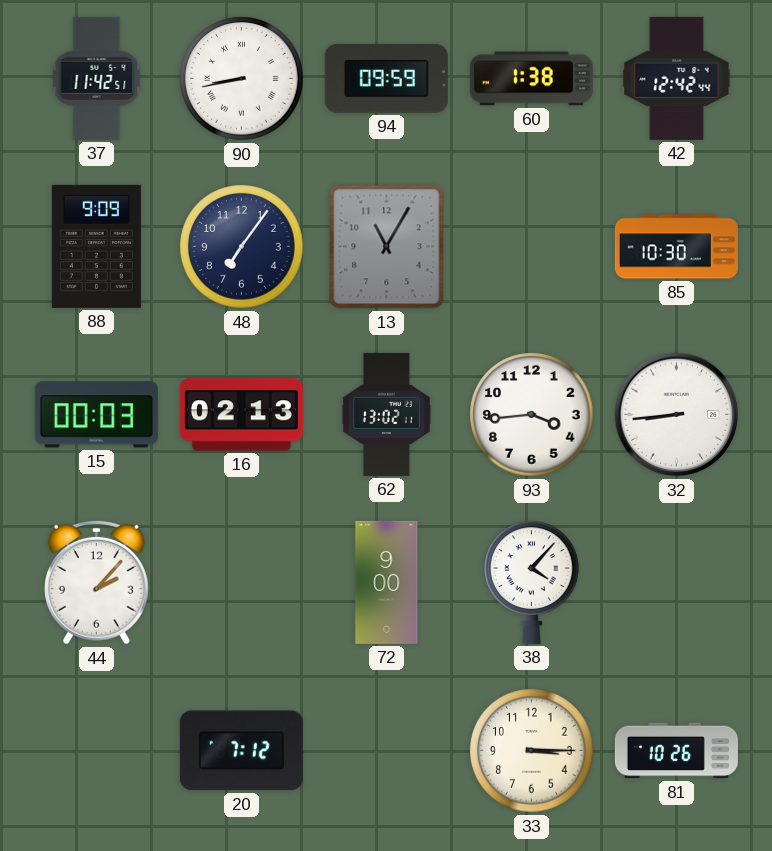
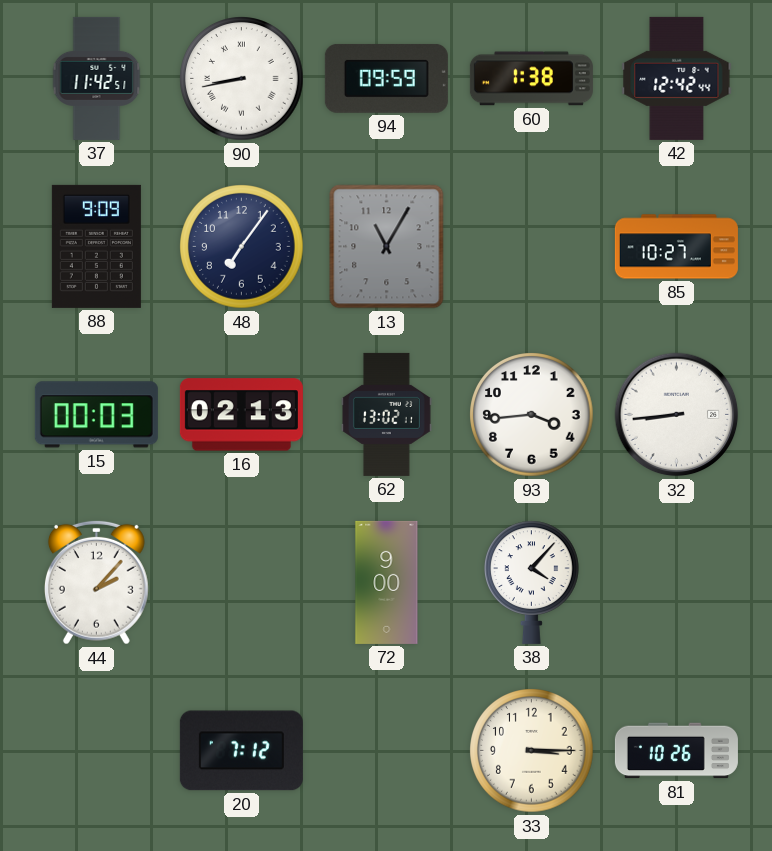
85: 10:30 -> 10:27
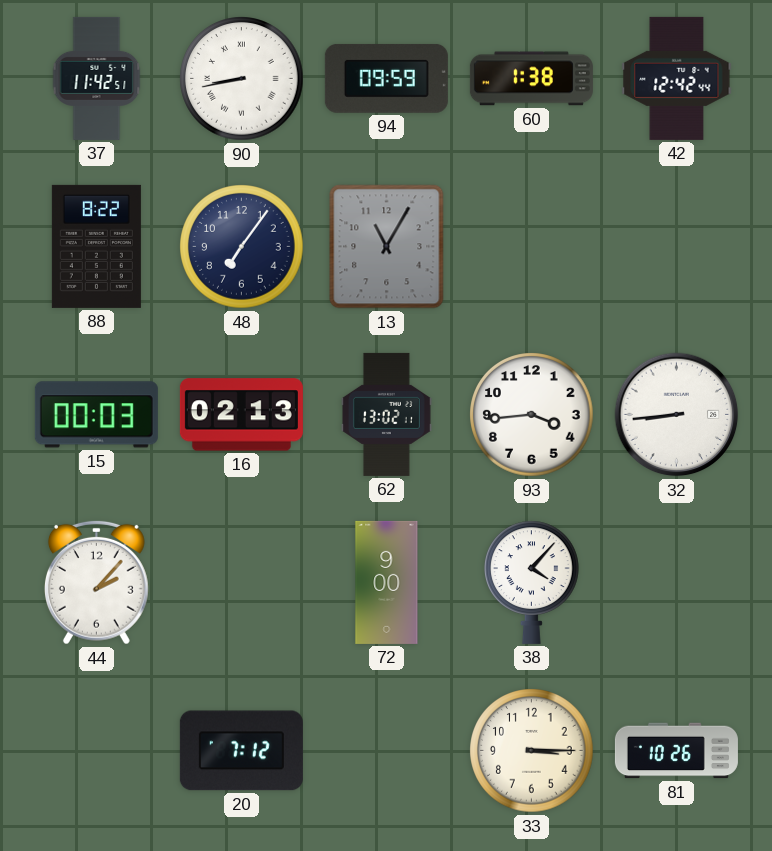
88: 9:09 -> 8:22
85: 10:27 -> none
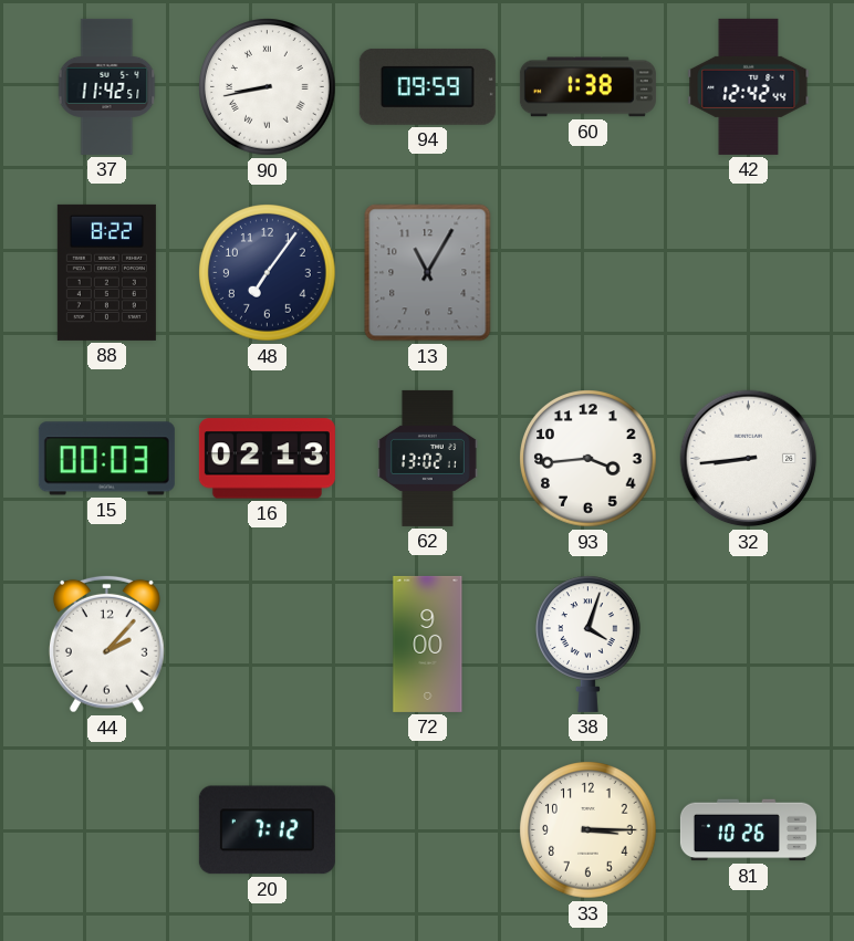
38: 4:07 -> 4:03
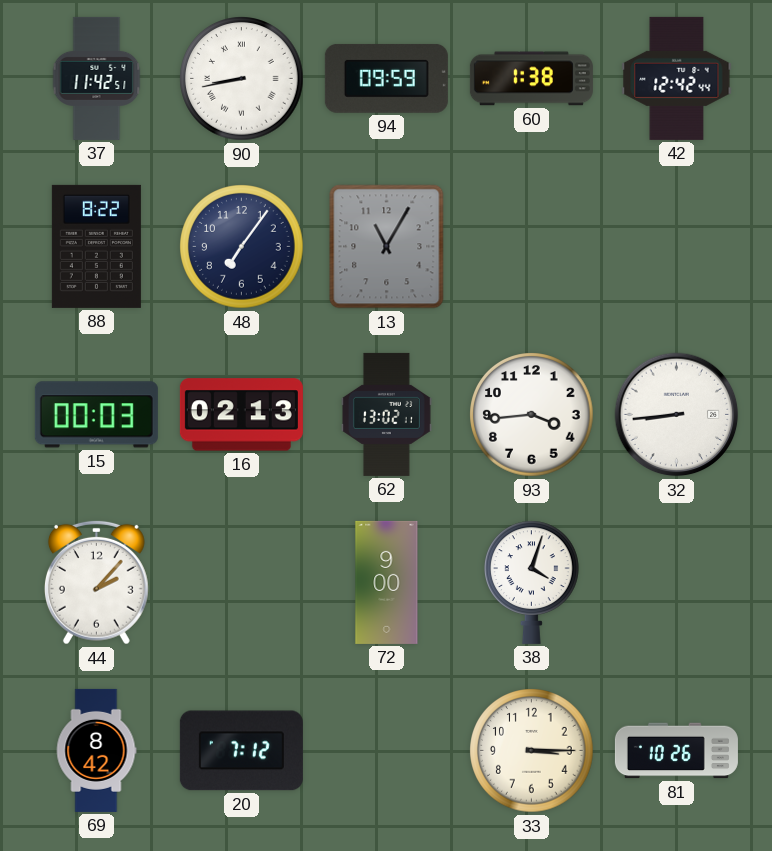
69: none -> 8:42
